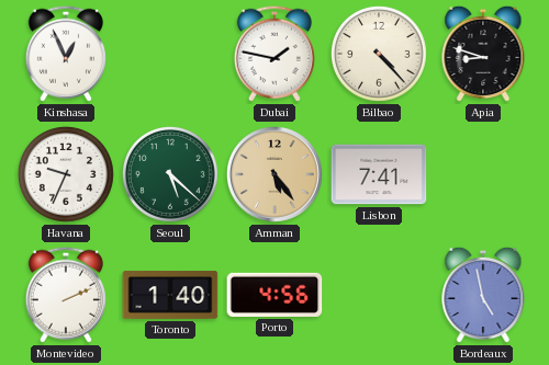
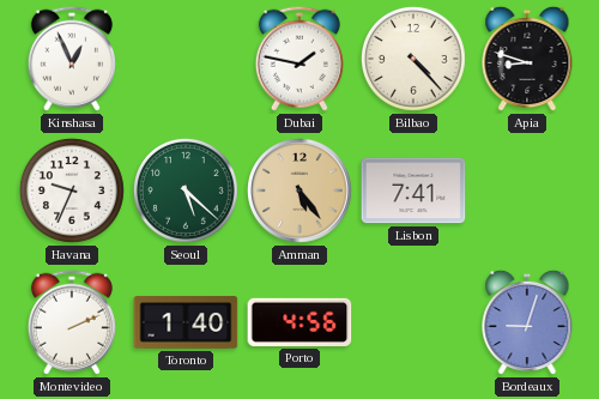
Bordeaux: 4:58 -> 9:03
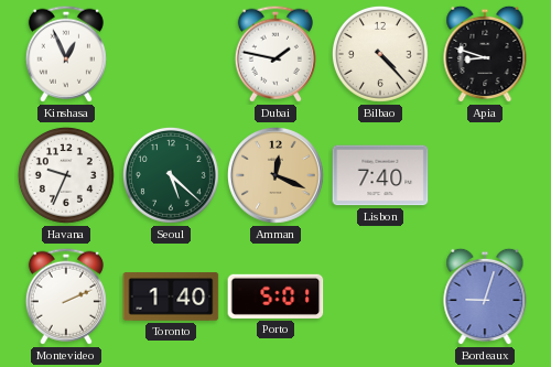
Amman: 5:24 -> 12:19
Lisbon: 7:41 -> 7:40
Porto: 4:56 -> 5:01
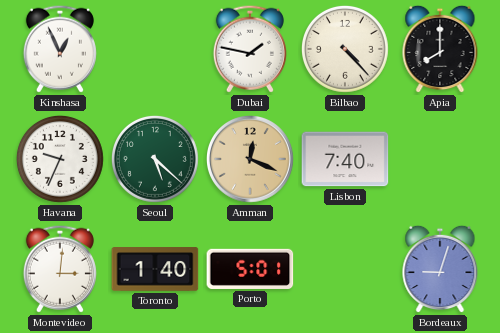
Apia: 8:48 -> 8:00
Montevideo: 2:11 -> 3:01
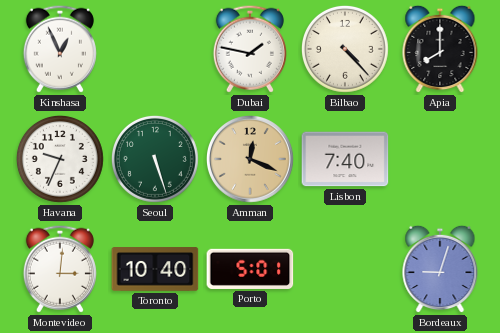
Seoul: 5:22 -> 5:27
Toronto: 1:40 -> 10:40
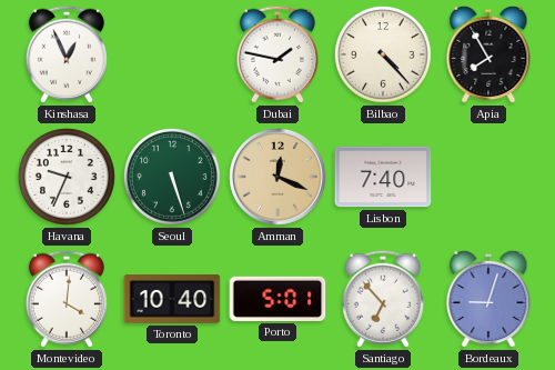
Apia: 8:00 -> 7:55
Montevideo: 3:01 -> 4:01
Santiago: none -> 6:53
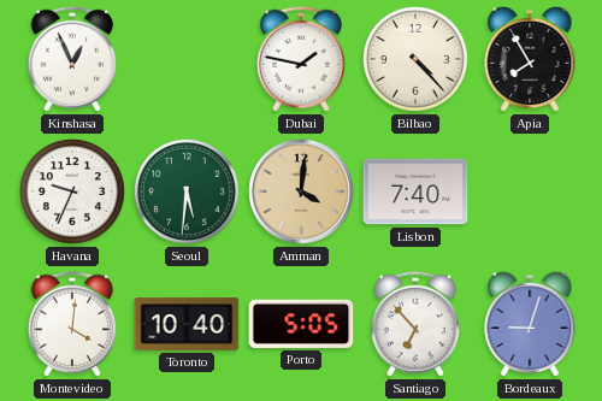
Seoul: 5:27 -> 5:31
Amman: 12:19 -> 4:01
Porto: 5:01 -> 5:05
